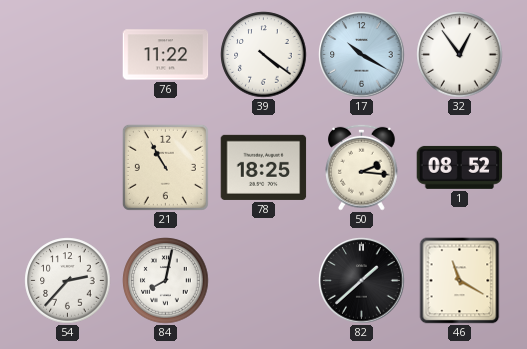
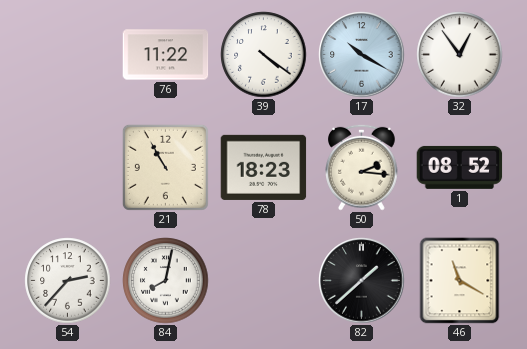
78: 18:25 -> 18:23
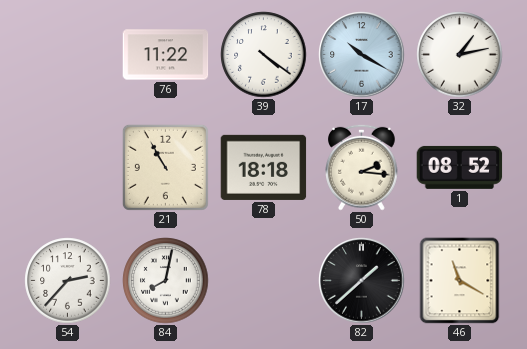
32: 12:54 -> 1:13
78: 18:23 -> 18:18
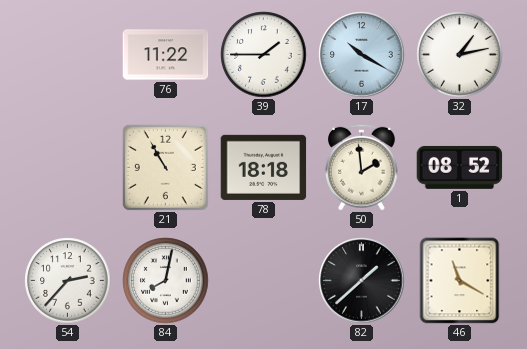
39: 4:21 -> 1:45
50: 2:16 -> 1:59
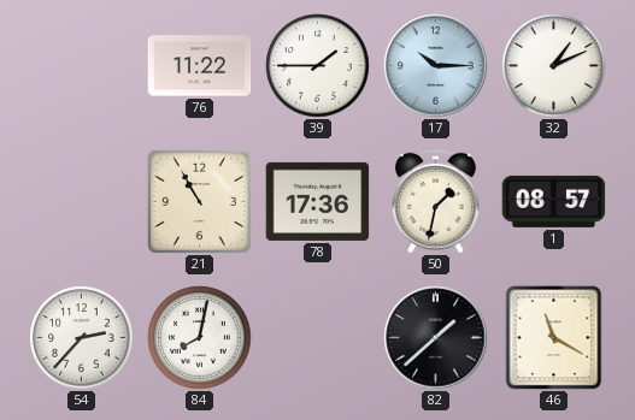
17: 10:20 -> 10:15
32: 1:13 -> 1:11
78: 18:18 -> 17:36
50: 1:59 -> 1:32
1: 08:52 -> 08:57
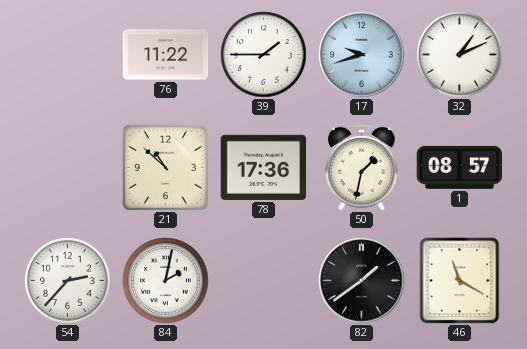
17: 10:15 -> 9:42
21: 10:55 -> 10:52
84: 8:02 -> 2:02
82: 1:38 -> 1:39
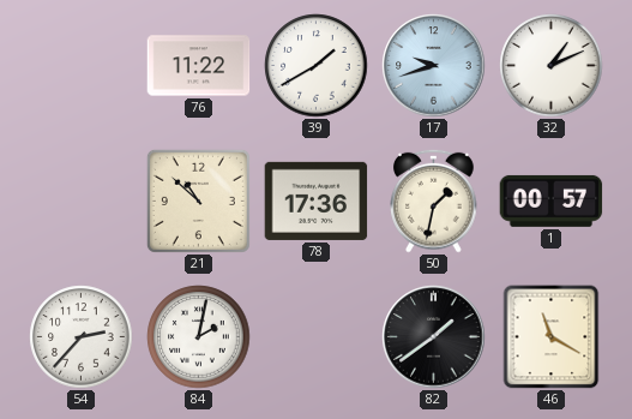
39: 1:45 -> 1:40
1: 08:57 -> 00:57
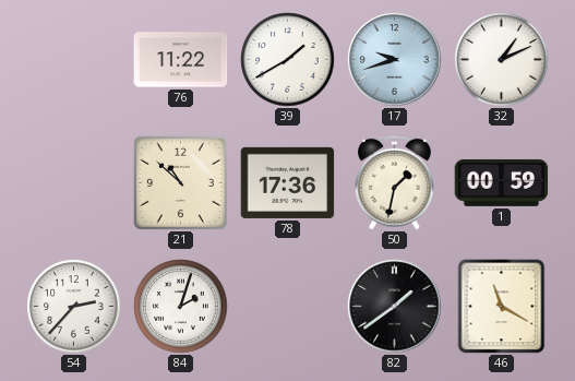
1: 00:57 -> 00:59
84: 2:02 -> 2:03
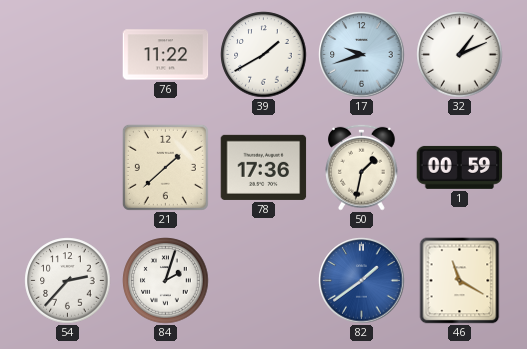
21: 10:52 -> 1:38
82 dial: black -> blue
